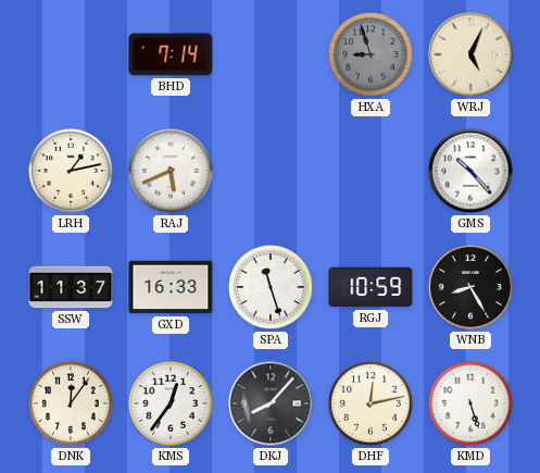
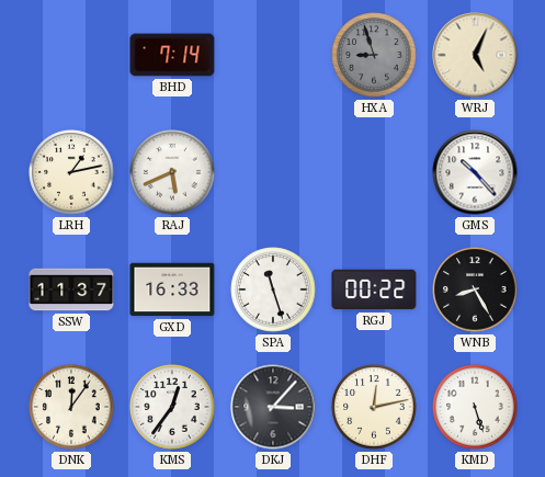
RGJ: 10:59 -> 00:22
DKJ: 8:07 -> 3:07
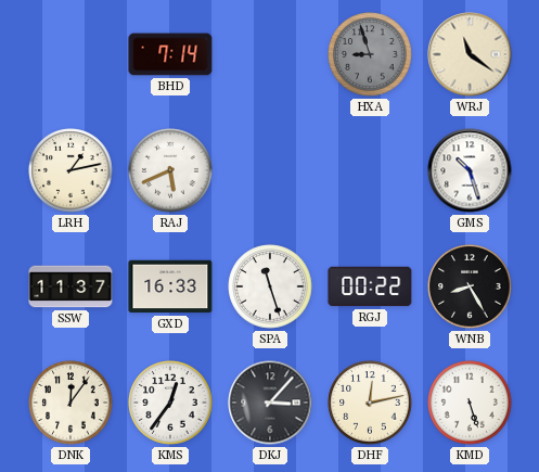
WRJ: 5:04 -> 11:21
GMS: 10:23 -> 10:27
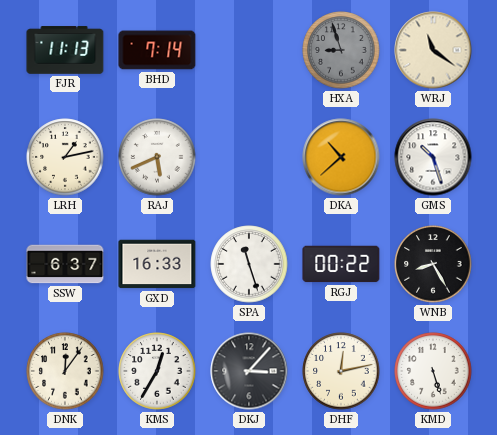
FJR: none -> 11:13
DKA: none -> 10:38
SSW: 11:37 -> 6:37
KMS: 12:36 -> 12:35
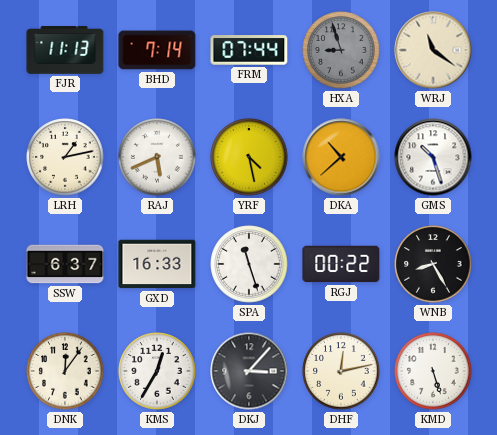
FRM: none -> 07:44
YRF: none -> 4:28
